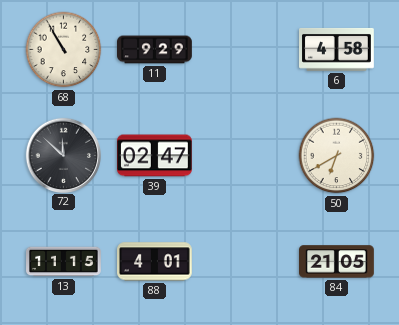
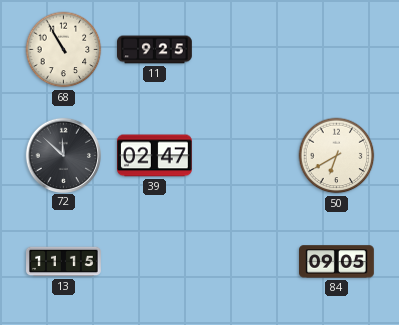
11: 9:29 -> 9:25
6: 4:58 -> none
88: 4:01 -> none
84: 21:05 -> 09:05
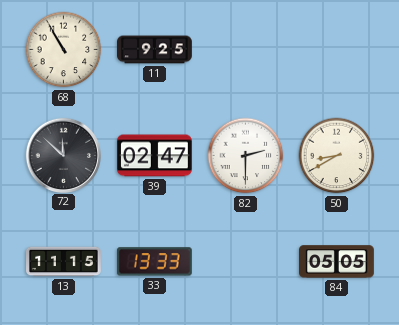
82: none -> 2:30
50: 6:40 -> 8:40
33: none -> 13:33
84: 09:05 -> 05:05
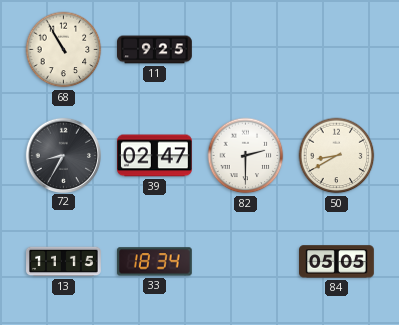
72: 11:52 -> 8:35
33: 13:33 -> 18:34
